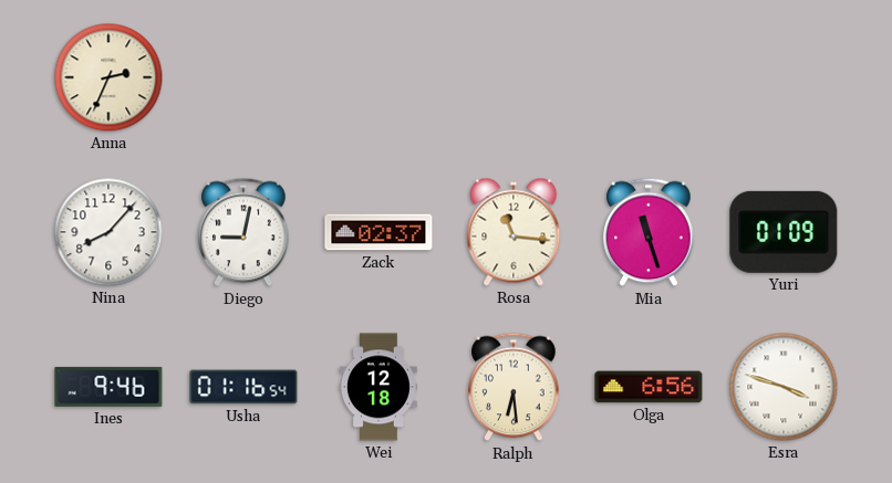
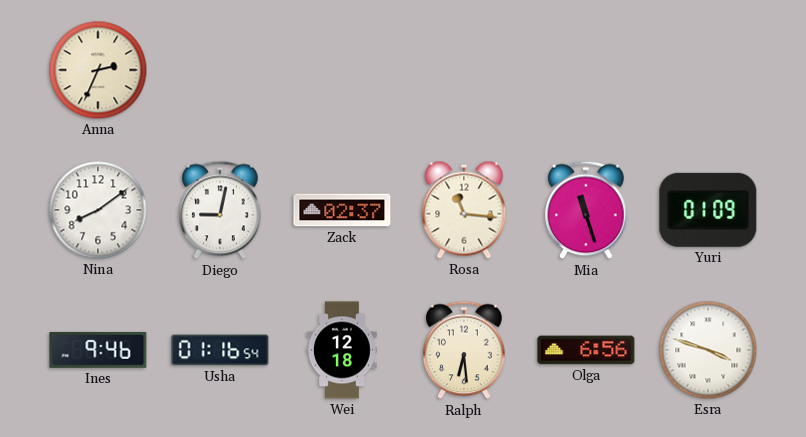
Nina: 8:07 -> 8:09
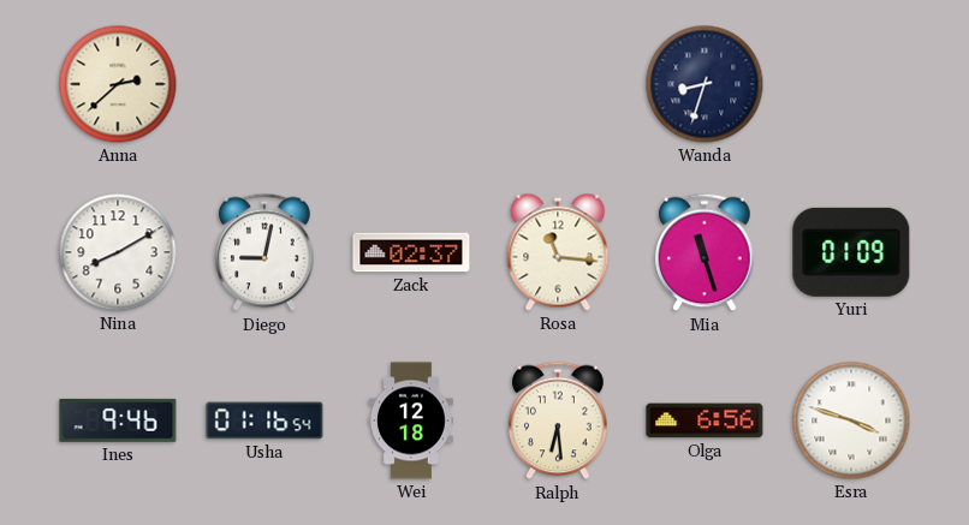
Anna: 2:34 -> 2:38
Wanda: none -> 8:33
Nina: 8:09 -> 8:10
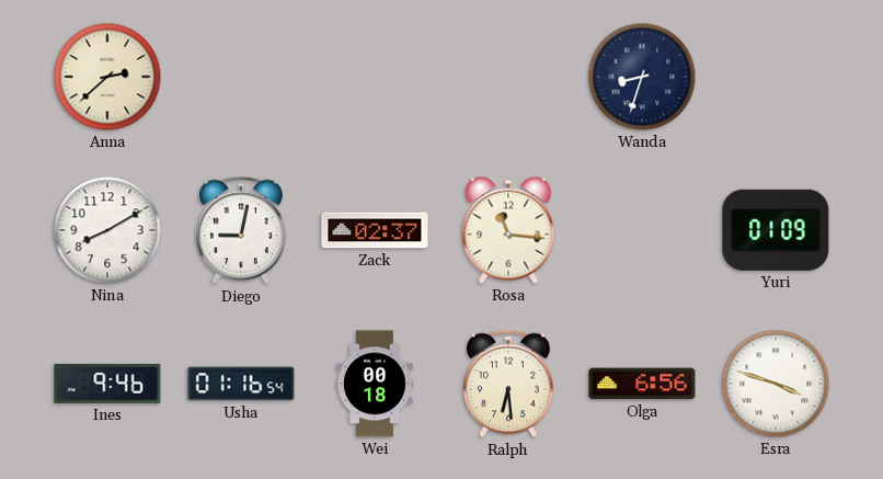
Mia: 11:27 -> none
Wei: 12:18 -> 00:18
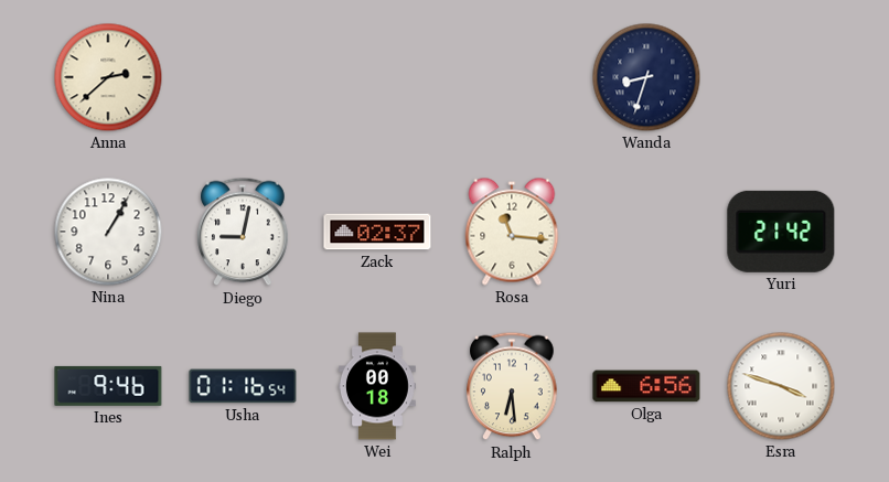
Nina: 8:10 -> 1:05
Yuri: 01:09 -> 21:42
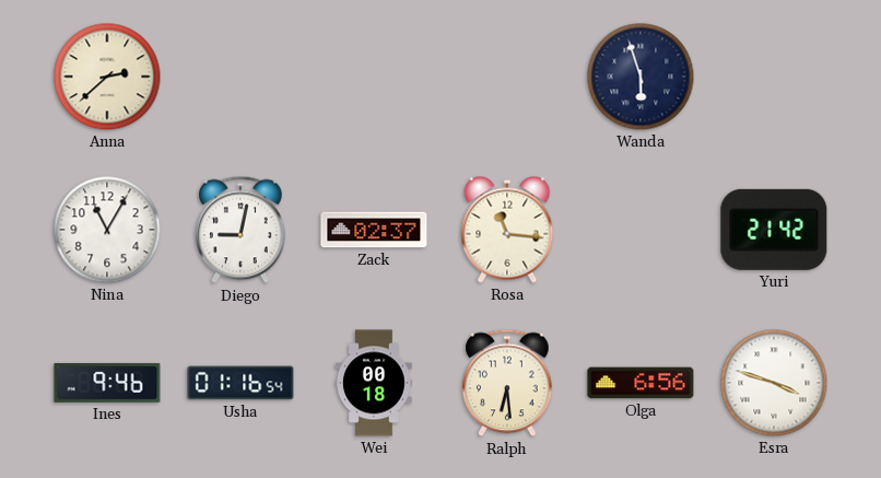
Wanda: 8:33 -> 5:57
Nina: 1:05 -> 11:05
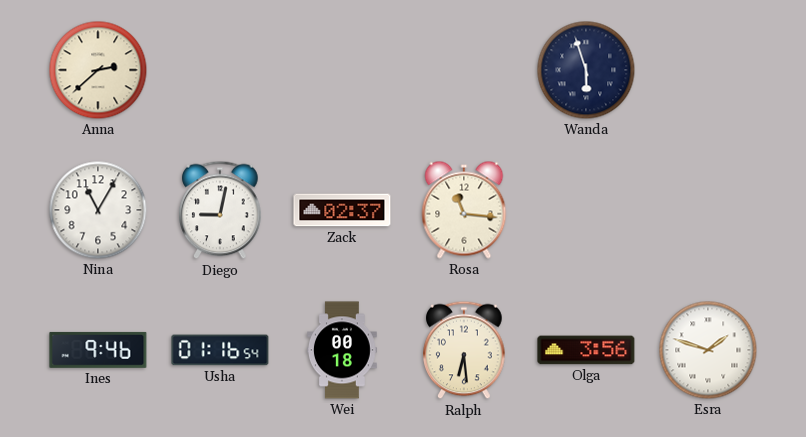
Yuri: 21:42 -> none
Olga: 6:56 -> 3:56
Esra: 3:48 -> 1:48
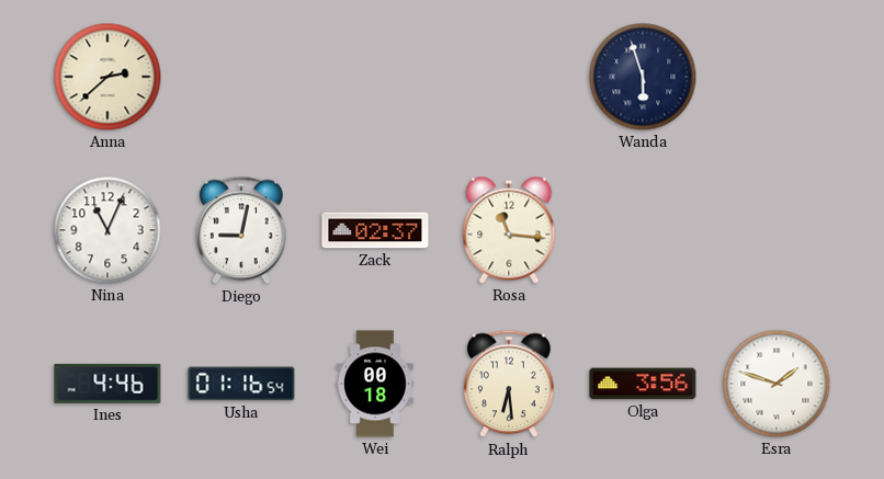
Nina: 11:05 -> 11:04
Ines: 9:46 -> 4:46
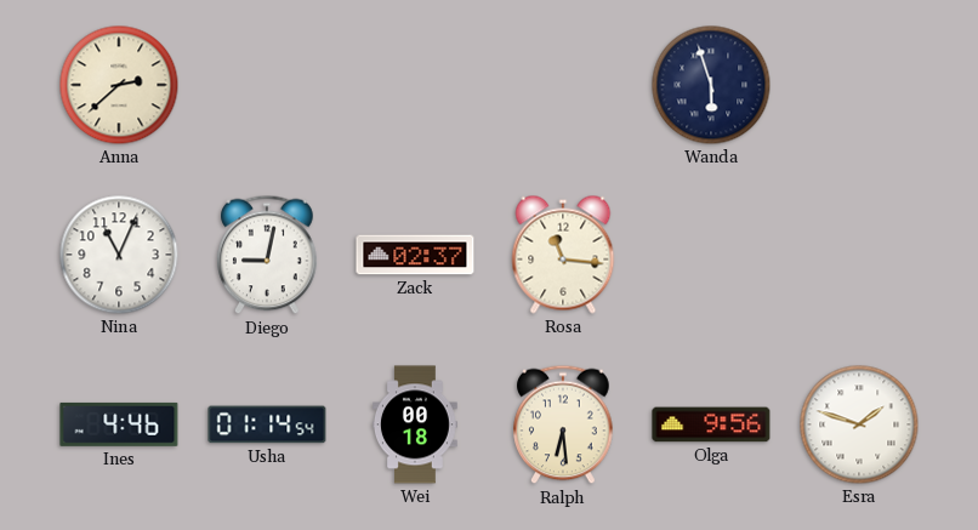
Usha: 01:16 -> 01:14
Olga: 3:56 -> 9:56
